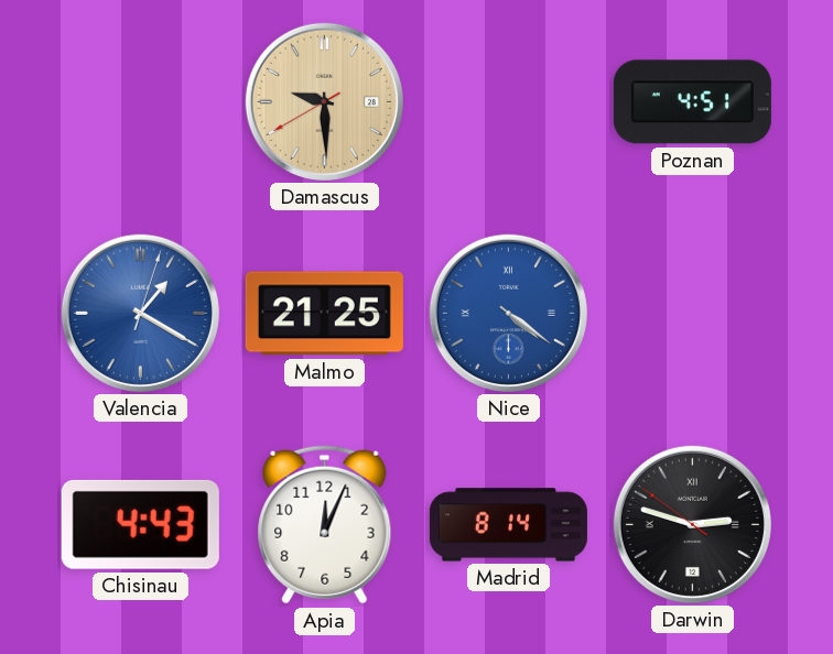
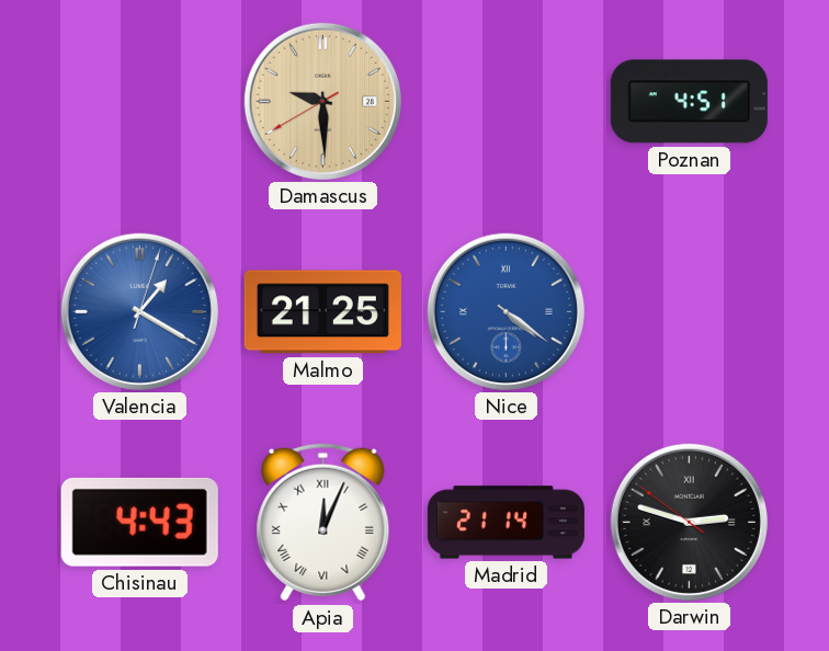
Apia numerals: Arabic -> Roman
Madrid: 8:14 -> 21:14
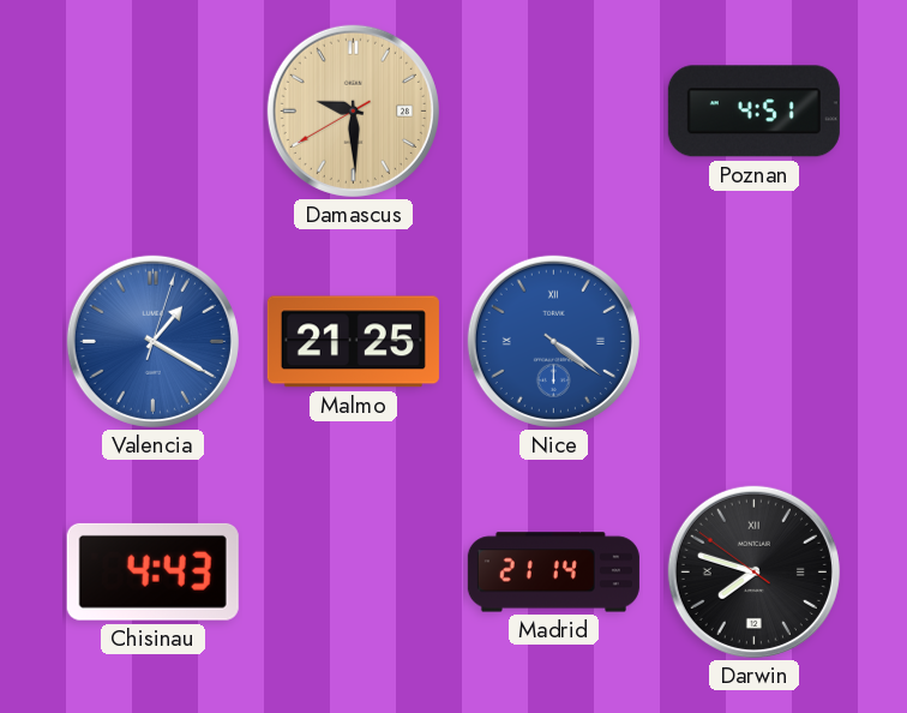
Apia: 12:04 -> none
Darwin: 2:47 -> 7:47
